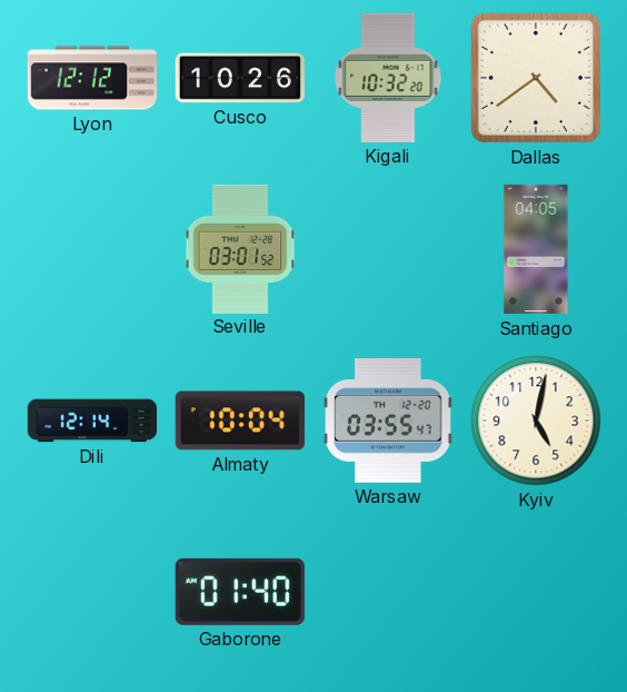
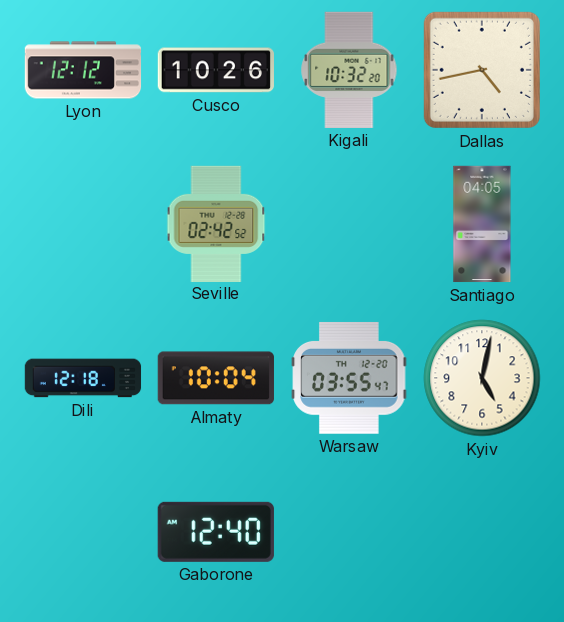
Dallas: 4:39 -> 4:43
Seville: 03:01 -> 02:42
Dili: 12:14 -> 12:18
Gaborone: 01:40 -> 12:40
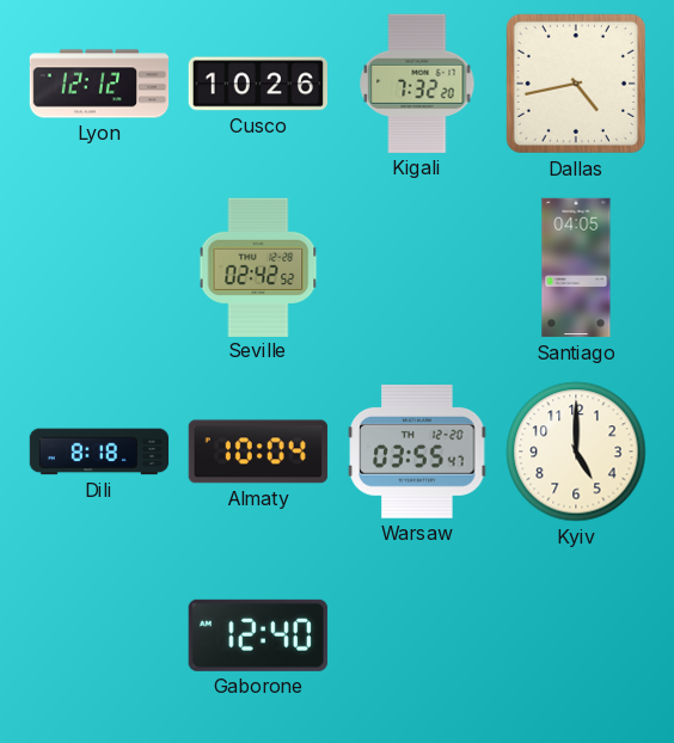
Kigali: 10:32 -> 7:32
Dili: 12:18 -> 8:18
Kyiv: 5:02 -> 5:00
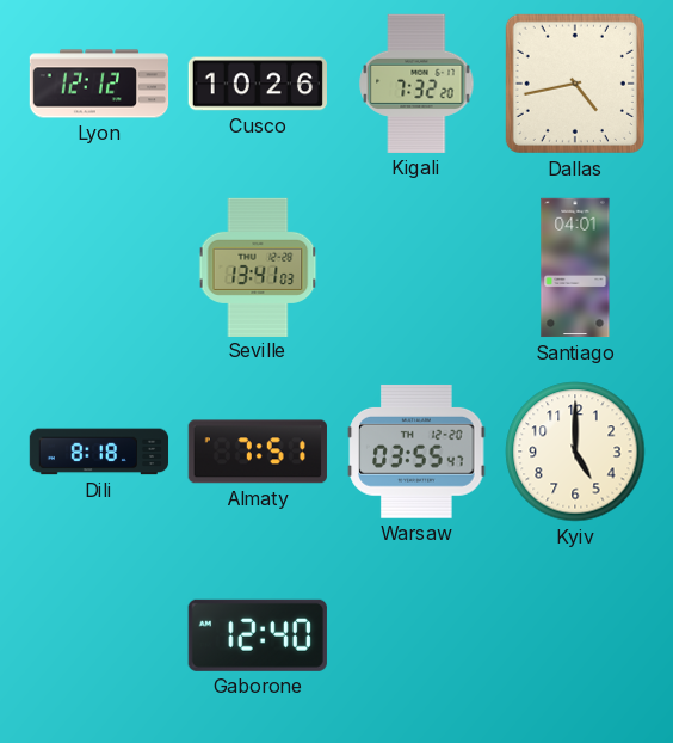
Seville: 02:42 -> 13:41
Santiago: 04:05 -> 04:01
Almaty: 10:04 -> 7:51
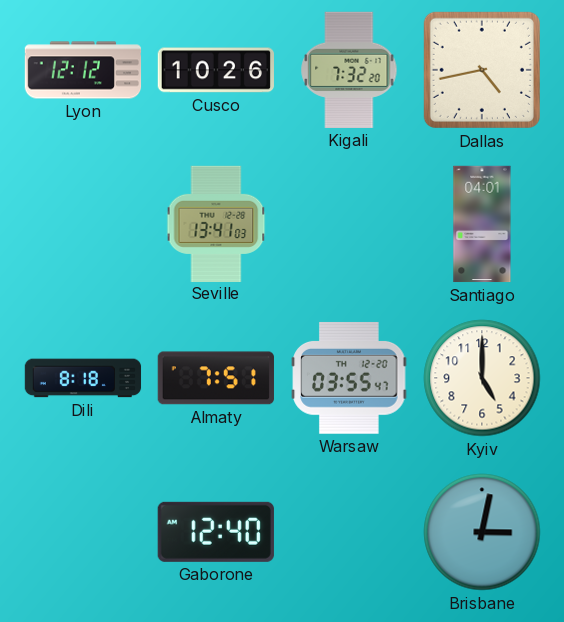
Brisbane: none -> 3:02
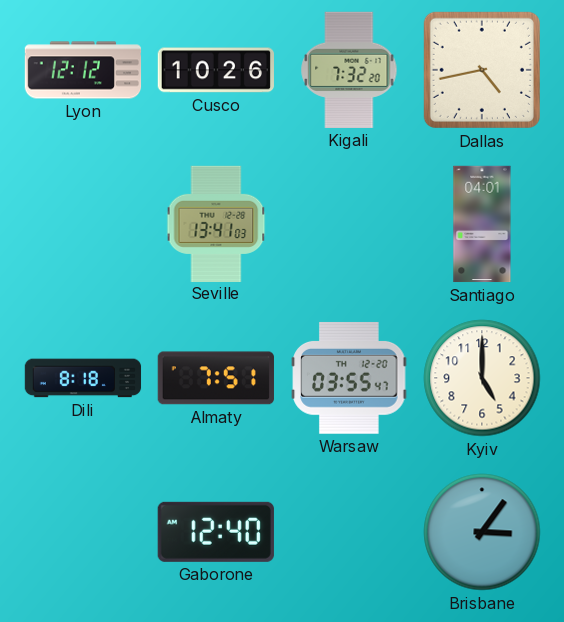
Brisbane: 3:02 -> 3:06
